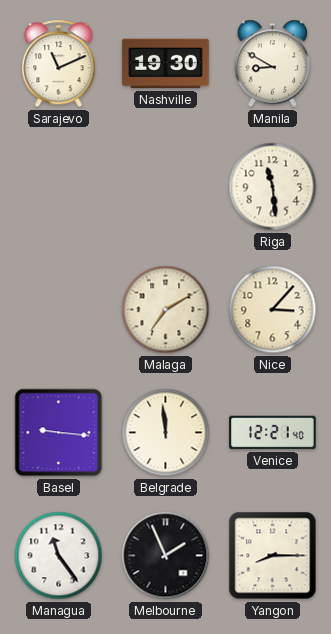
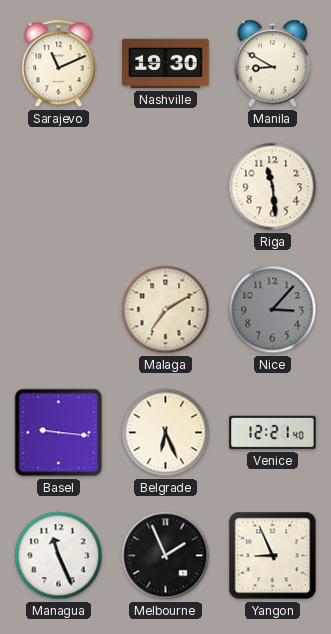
Nice dial: cream -> grey
Belgrade: 11:59 -> 6:26
Managua: 11:24 -> 11:26
Yangon: 8:15 -> 8:56
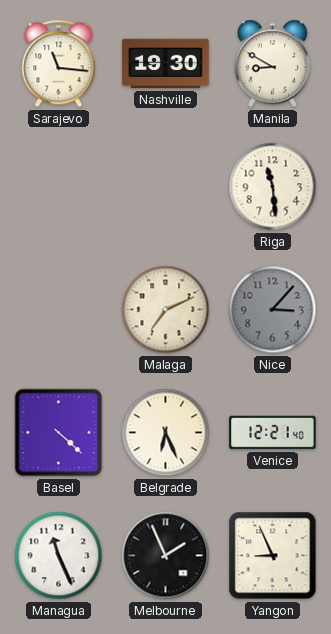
Sarajevo: 11:11 -> 11:16
Malaga: 7:10 -> 7:11
Basel: 9:16 -> 4:22
